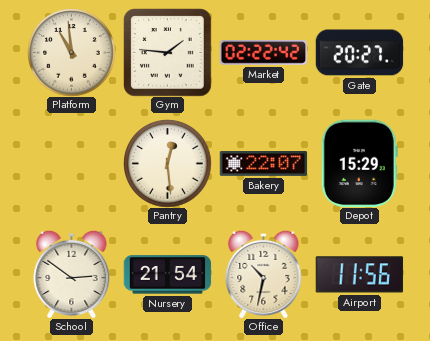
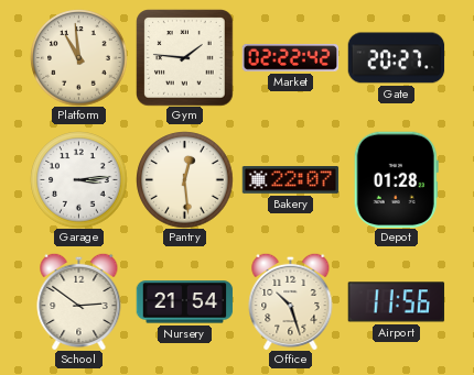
Garage: none -> 3:14
Depot: 15:29 -> 01:28
Office: 10:32 -> 10:27
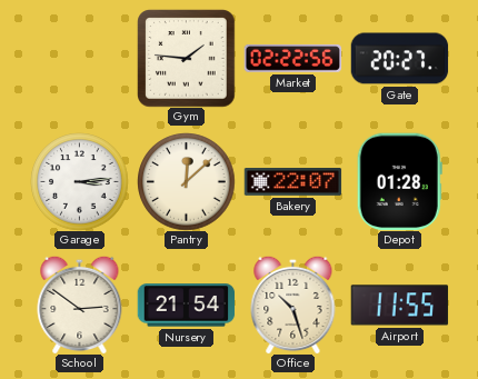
Platform: 10:59 -> none
Market: 02:22:42 -> 02:22:56
Pantry: 12:29 -> 12:08
Airport: 11:56 -> 11:55
